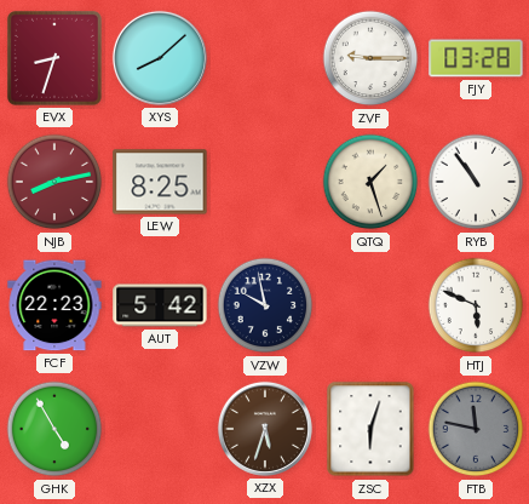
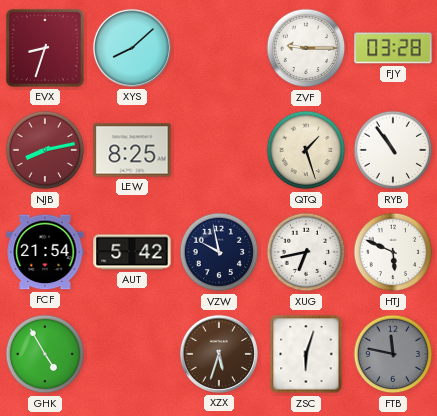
FCF: 22:23 -> 21:54
XUG: none -> 6:43
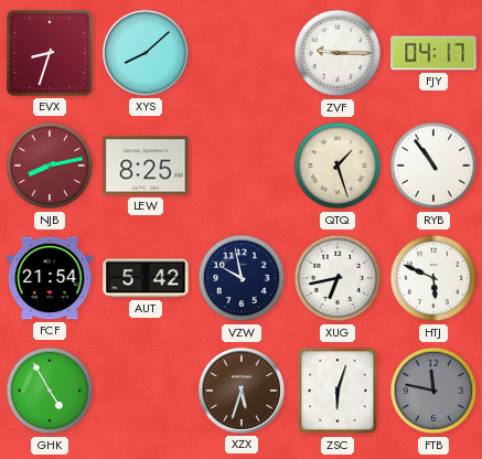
FJY: 03:28 -> 04:17
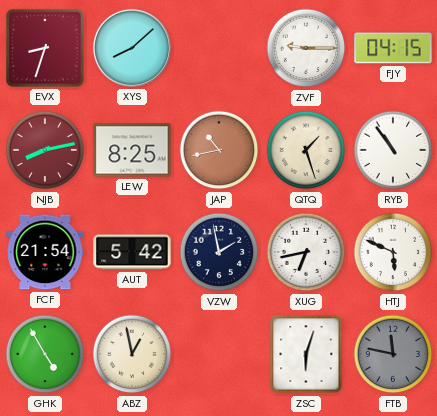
FJY: 04:17 -> 04:15
JAP: none -> 10:43
VZW: 9:58 -> 1:58
ABZ: none -> 12:58
XZX: 5:33 -> none
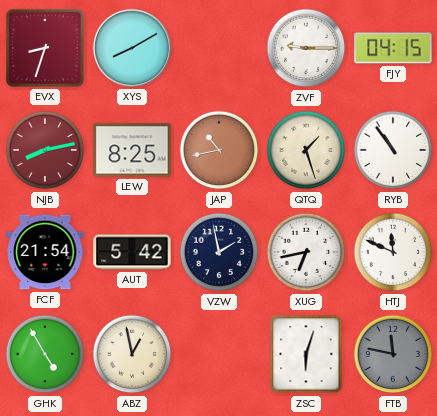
XYS: 8:08 -> 8:10
HTJ: 5:49 -> 11:49
